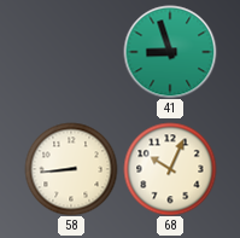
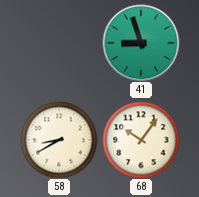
58: 8:44 -> 8:40
68: 10:04 -> 10:06
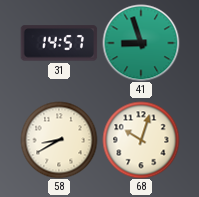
31: none -> 14:57
68: 10:06 -> 10:03
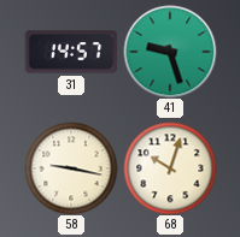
41: 8:57 -> 9:27
58: 8:40 -> 9:17
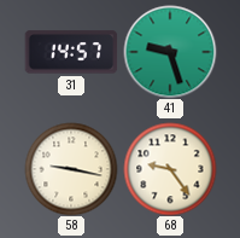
68: 10:03 -> 9:24
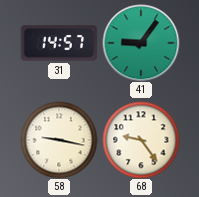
41: 9:27 -> 9:06
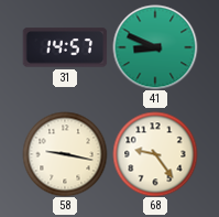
41: 9:06 -> 8:49
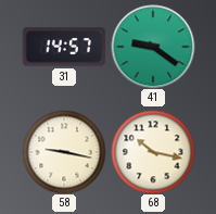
41: 8:49 -> 9:21
68: 9:24 -> 10:17
